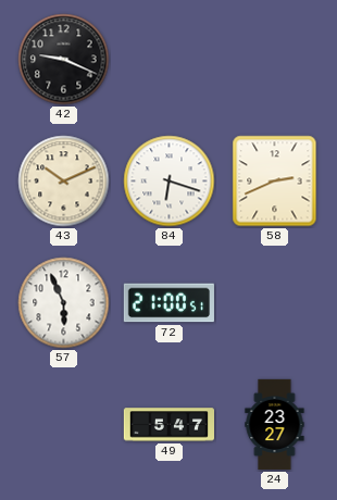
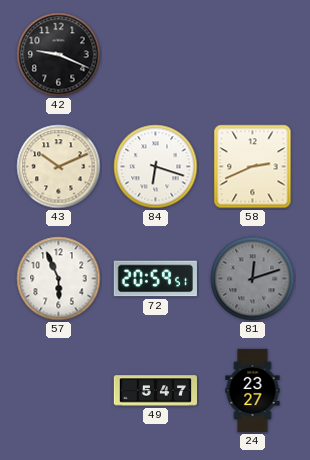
72: 21:00 -> 20:59
81: none -> 12:12
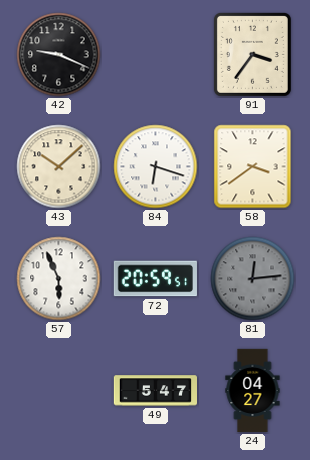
91: none -> 3:36
43: 10:11 -> 10:08
58: 2:41 -> 3:39
81: 12:12 -> 12:14
24: 23:27 -> 04:27
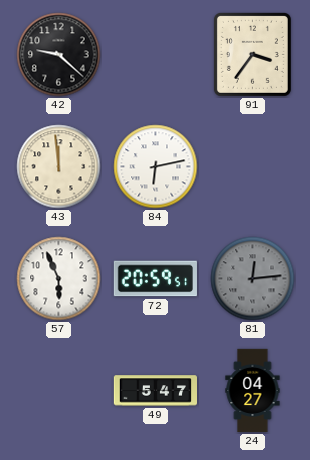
42: 9:19 -> 9:22
43: 10:08 -> 11:59
84: 6:18 -> 6:13
58: 3:39 -> none
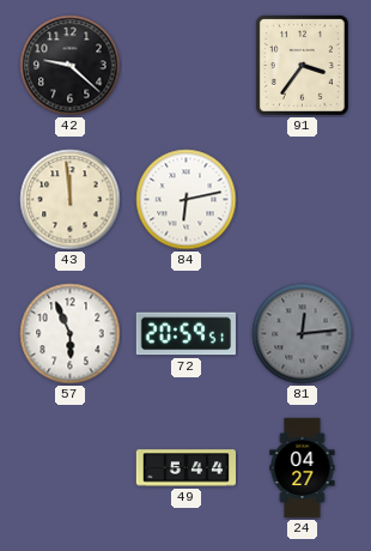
49: 5:47 -> 5:44
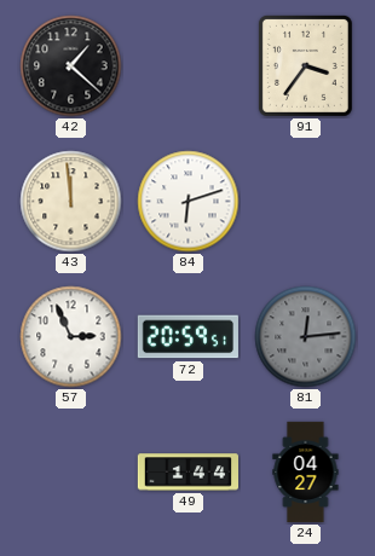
42: 9:22 -> 1:22
84: 6:13 -> 6:12
57: 5:56 -> 2:56
49: 5:44 -> 1:44
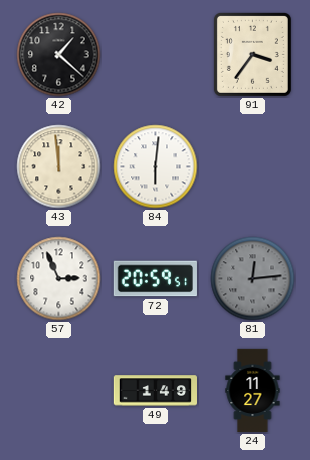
84: 6:12 -> 6:01
49: 1:44 -> 1:49
24: 04:27 -> 11:27
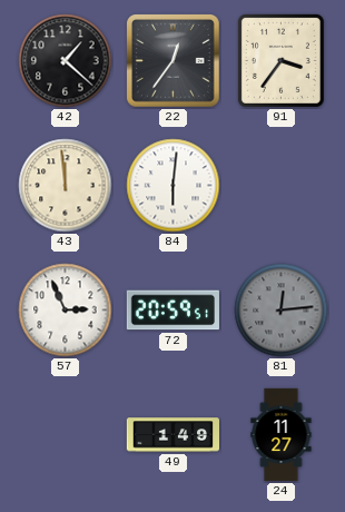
22: none -> 12:36
